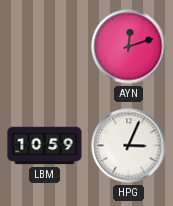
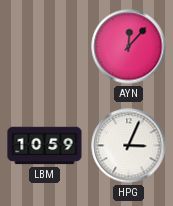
AYN: 12:12 -> 12:07
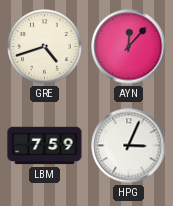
GRE: none -> 4:42
LBM: 10:59 -> 7:59
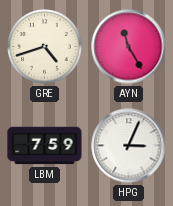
AYN: 12:07 -> 11:25
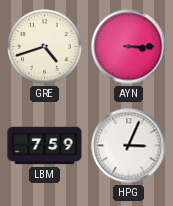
AYN: 11:25 -> 3:15
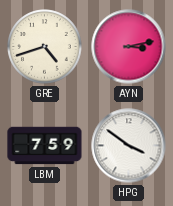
AYN: 3:15 -> 3:13
HPG: 3:04 -> 3:51
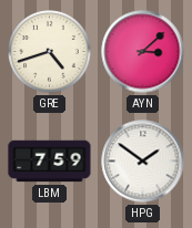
AYN: 3:13 -> 3:08
HPG: 3:51 -> 1:51
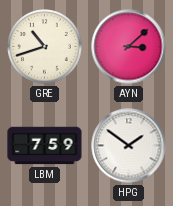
GRE: 4:42 -> 10:42
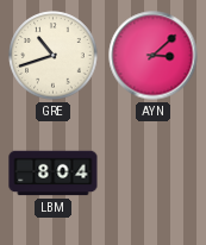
LBM: 7:59 -> 8:04
HPG: 1:51 -> none
